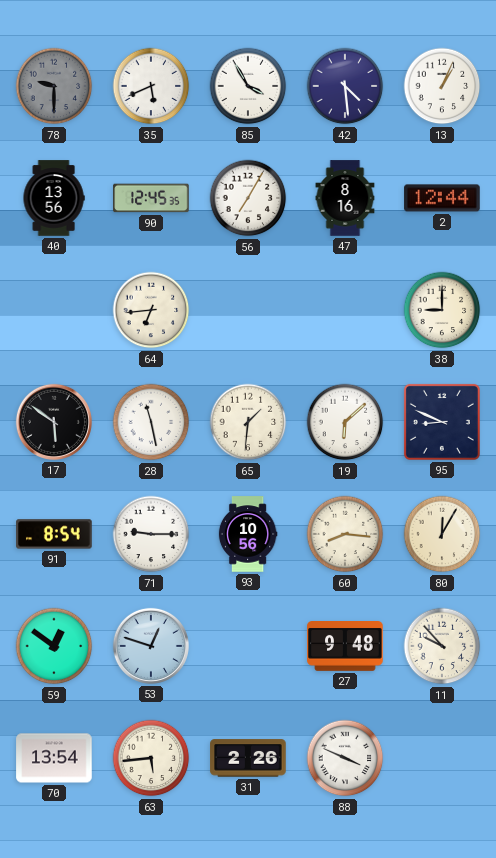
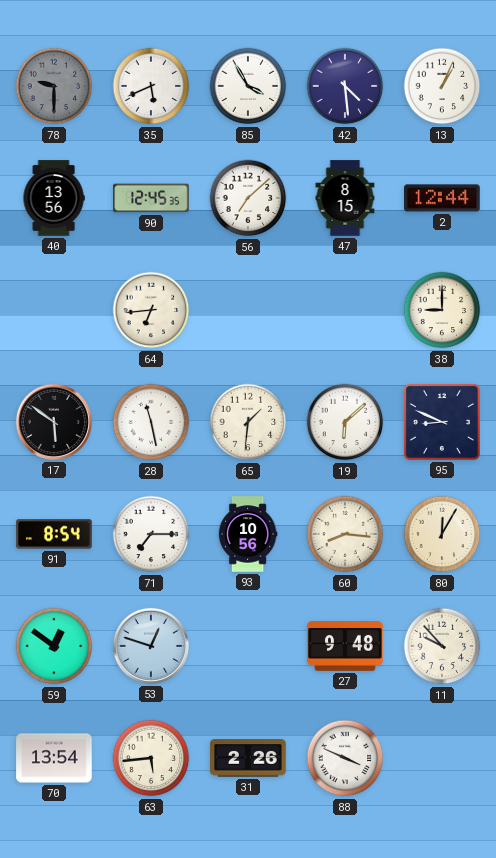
56: 7:05 -> 7:08
47: 8:16 -> 8:15
71: 9:15 -> 7:15
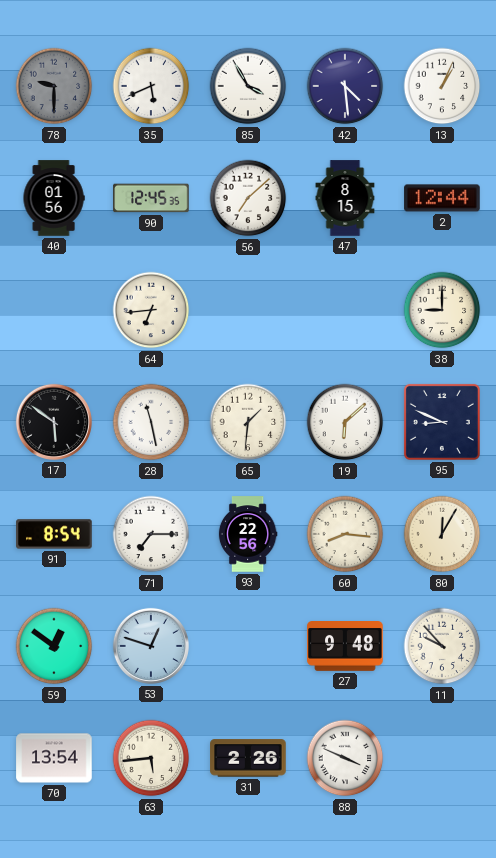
40: 13:56 -> 01:56
93: 10:56 -> 22:56
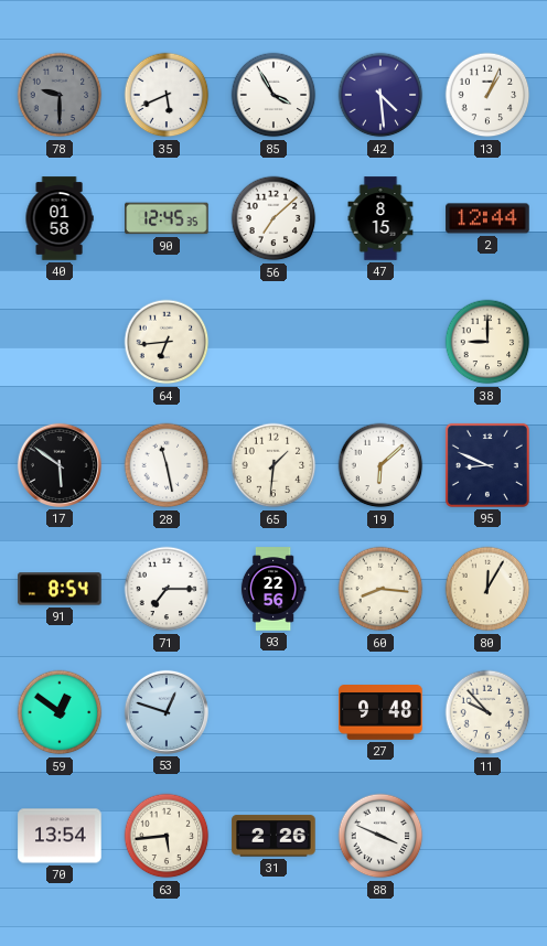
40: 01:56 -> 01:58
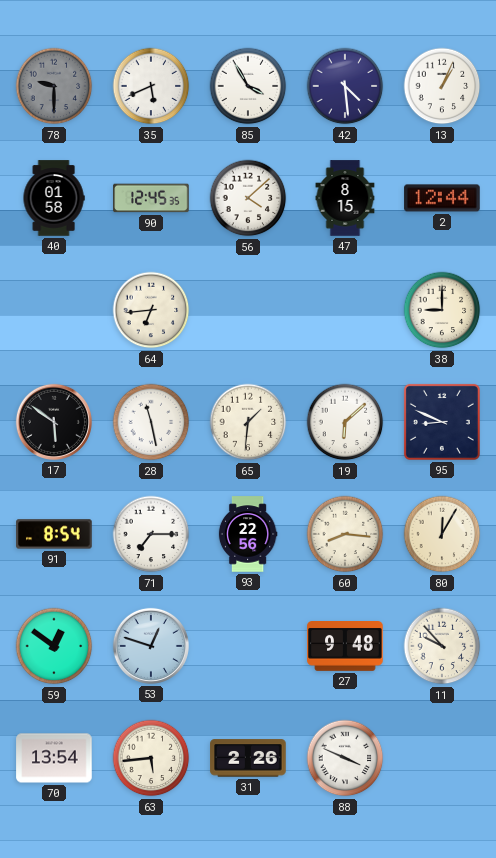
56: 7:08 -> 4:08
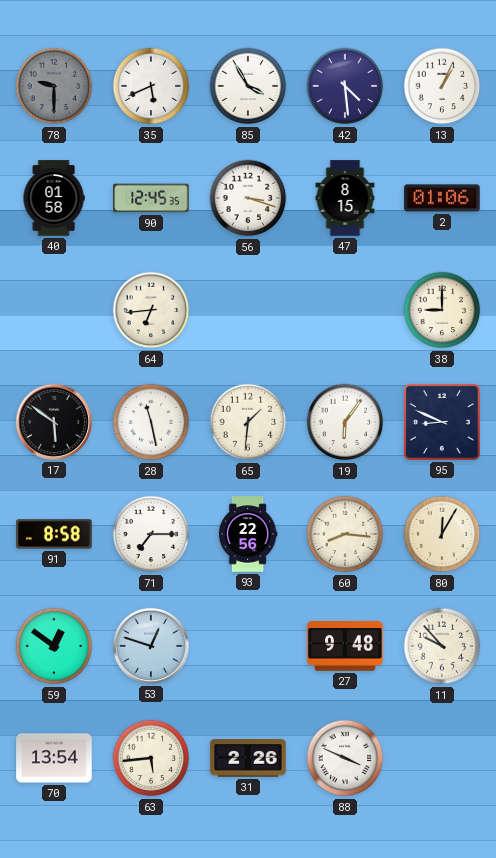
56: 4:08 -> 3:18
2: 12:44 -> 01:06
19: 6:08 -> 6:06
91: 8:54 -> 8:58
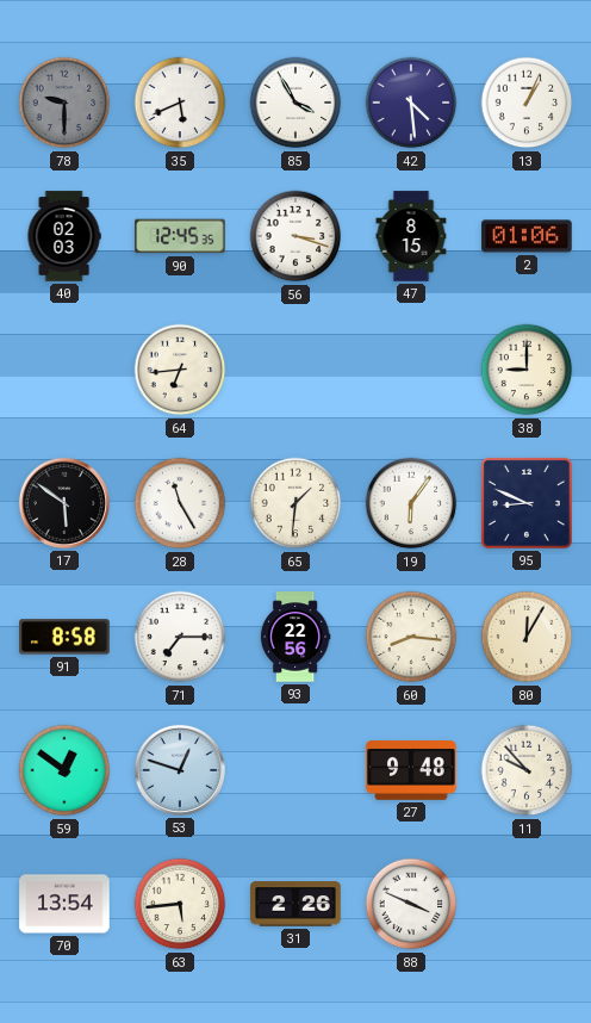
40: 01:58 -> 02:03
28: 11:28 -> 11:25
